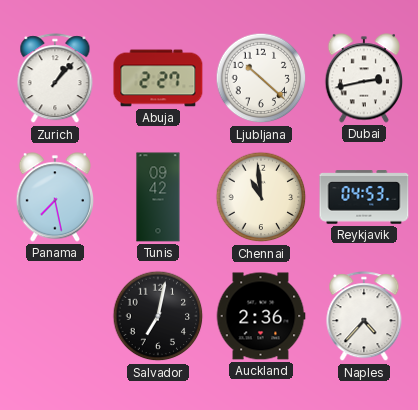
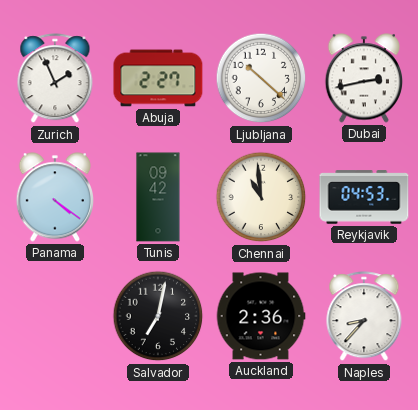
Zurich: 1:07 -> 1:56
Panama: 7:28 -> 4:21
Naples: 4:37 -> 8:37
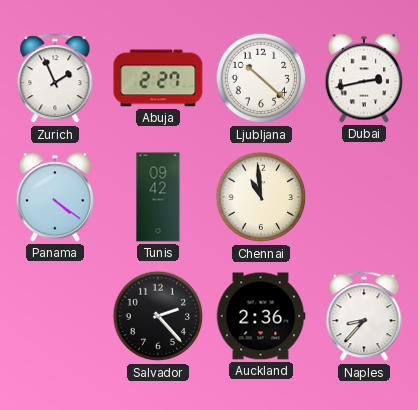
Reykjavik: 04:53 -> none
Salvador: 7:02 -> 2:23
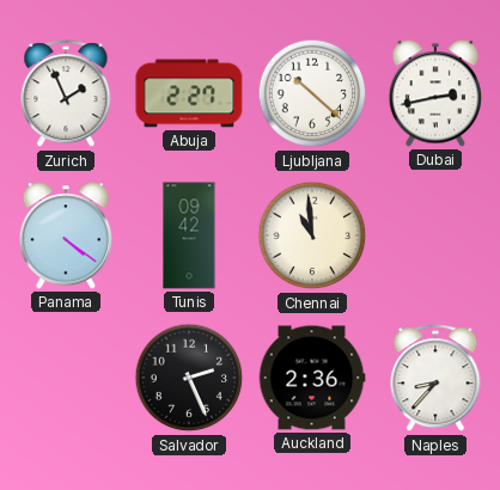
Salvador: 2:23 -> 2:26
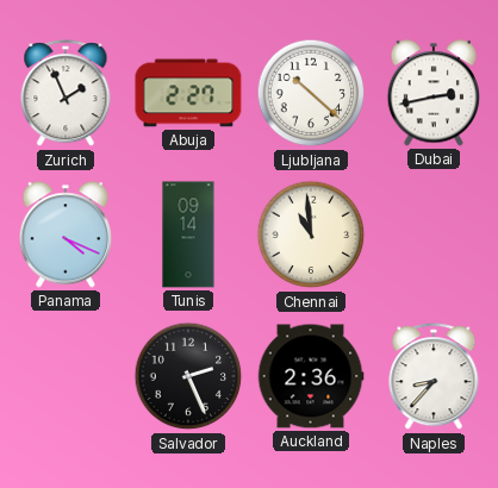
Panama: 4:21 -> 4:19
Tunis: 09:42 -> 09:14
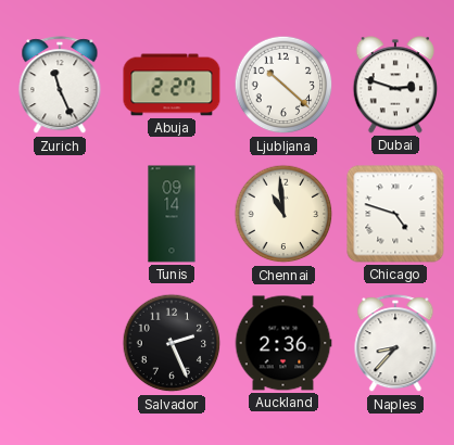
Zurich: 1:56 -> 11:26
Dubai: 2:43 -> 2:48
Panama: 4:19 -> none
Chicago: none -> 4:48
